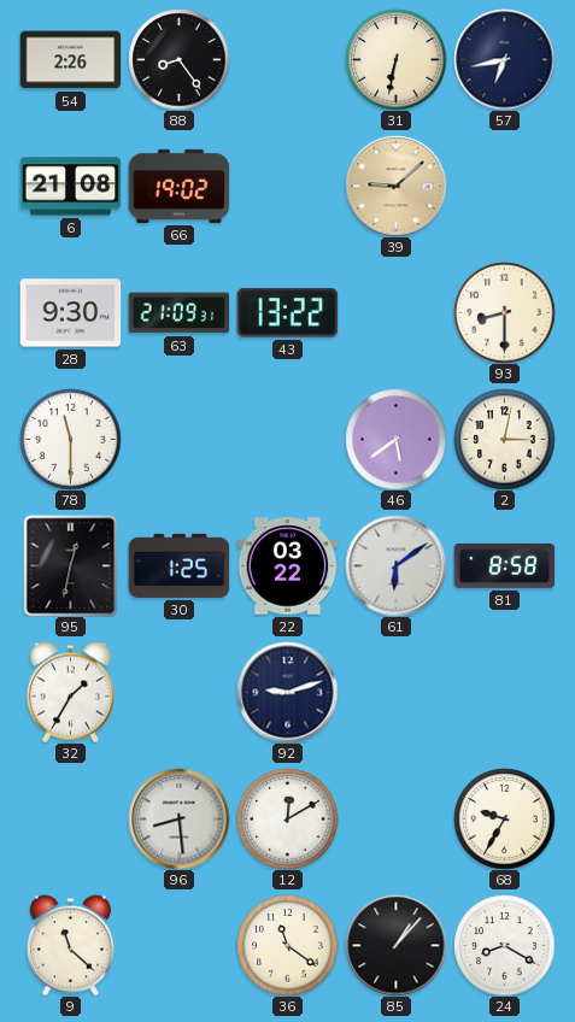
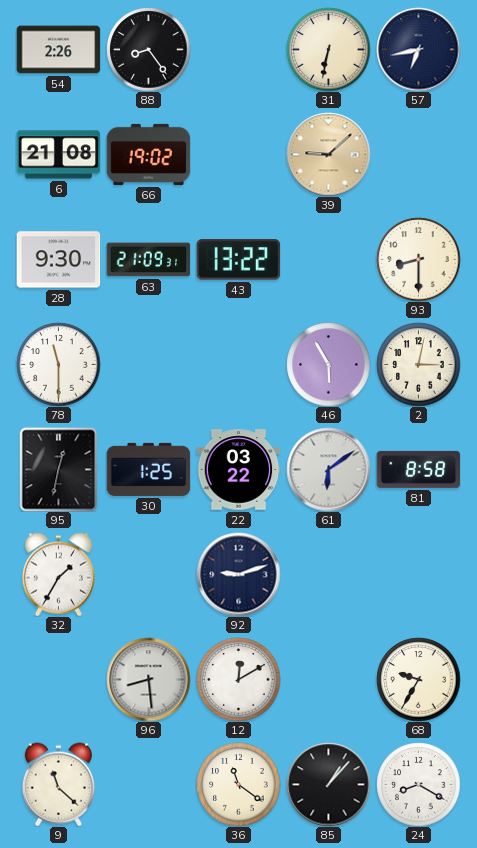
46: 5:39 -> 5:55
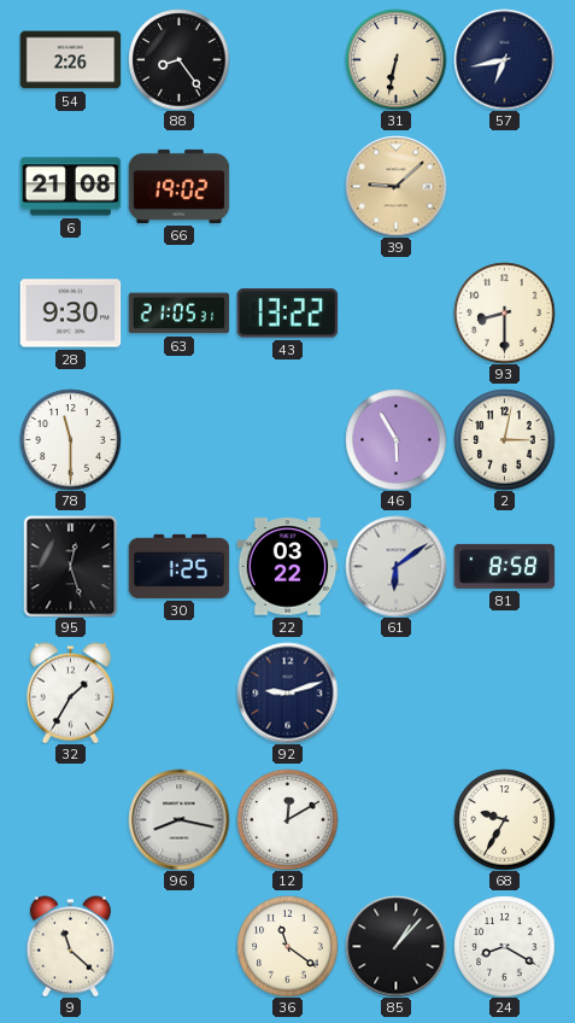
63: 21:09 -> 21:05
95: 12:32 -> 12:27
96: 8:29 -> 8:17
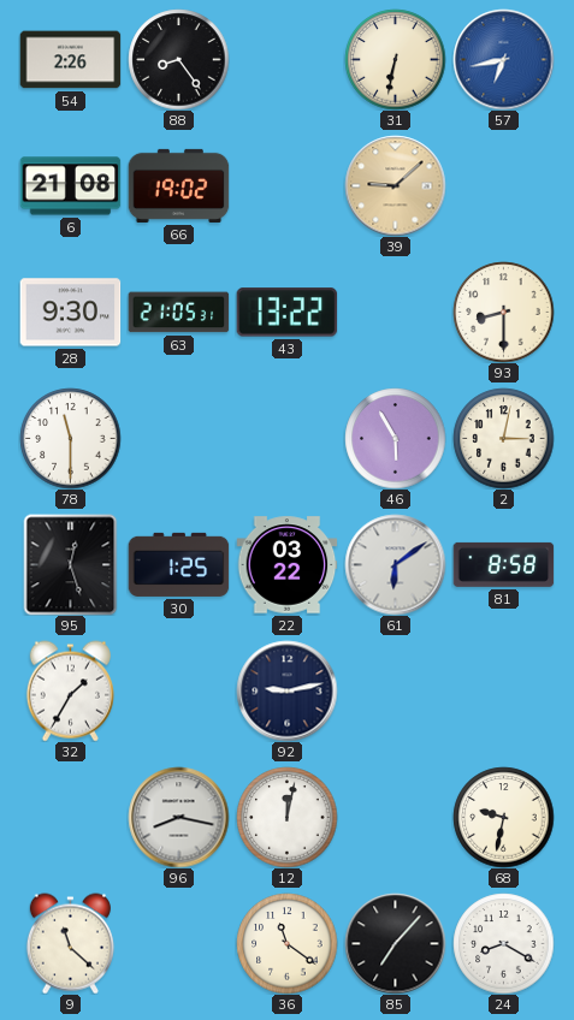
57 dial: navy -> blue
92: 9:12 -> 9:13
12: 12:10 -> 12:02
68: 9:35 -> 9:32
85: 1:07 -> 7:07
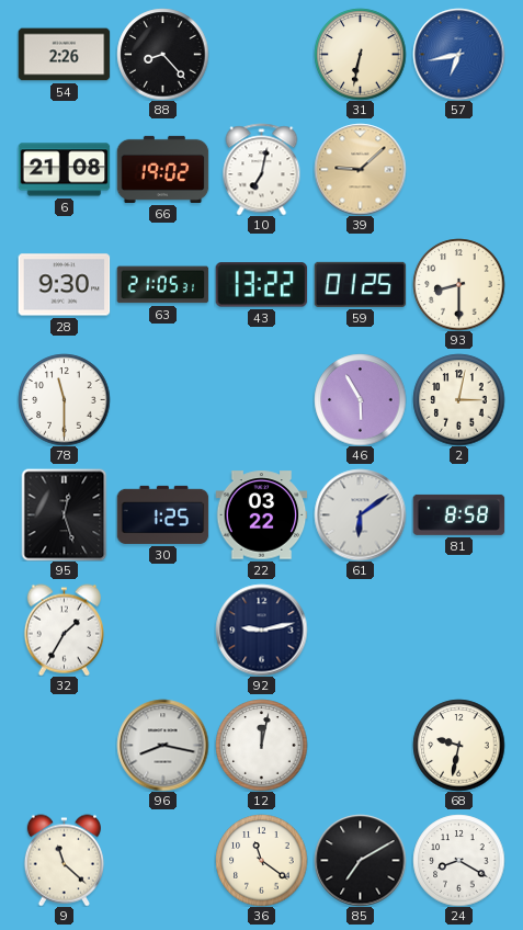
88: 8:24 -> 8:23
10: none -> 7:02
59: none -> 01:25
85: 7:07 -> 7:10
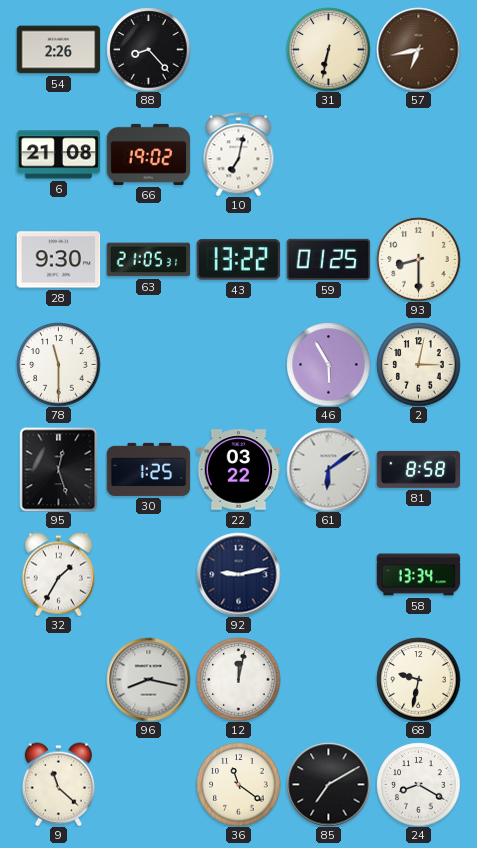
57 dial: blue -> brown
39: 9:08 -> none
58: none -> 13:34
